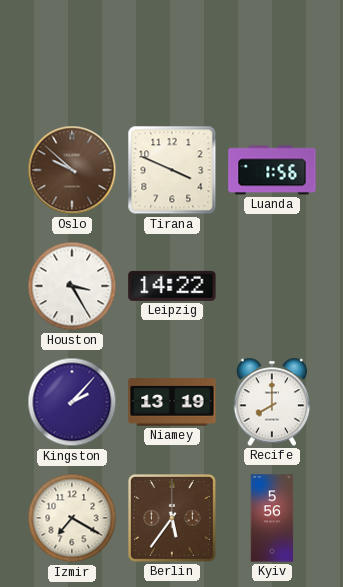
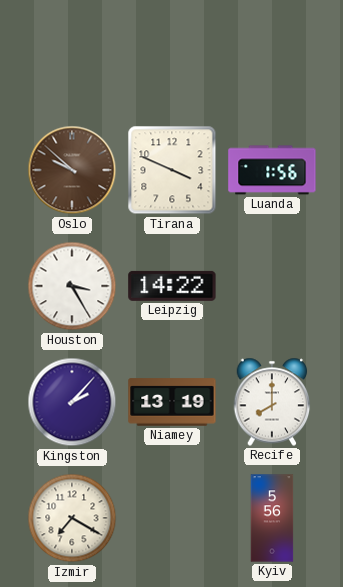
Berlin: 5:36 -> none
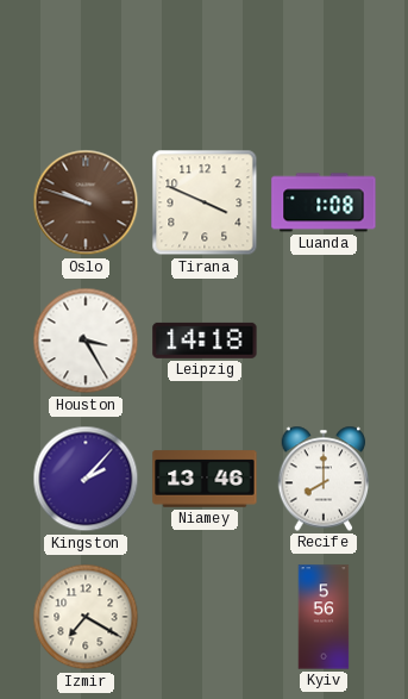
Oslo: 9:52 -> 9:48
Luanda: 1:56 -> 1:08
Leipzig: 14:22 -> 14:18
Niamey: 13:19 -> 13:46
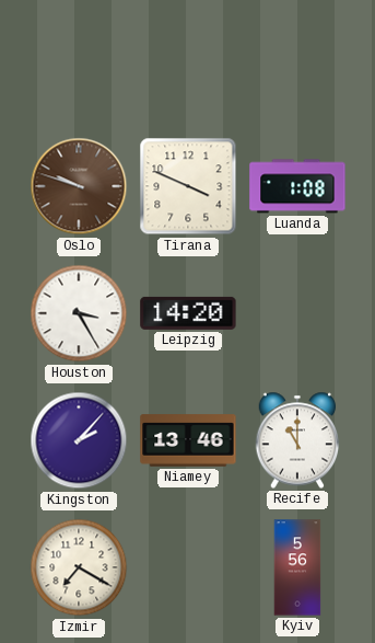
Leipzig: 14:18 -> 14:20
Recife: 8:00 -> 11:00
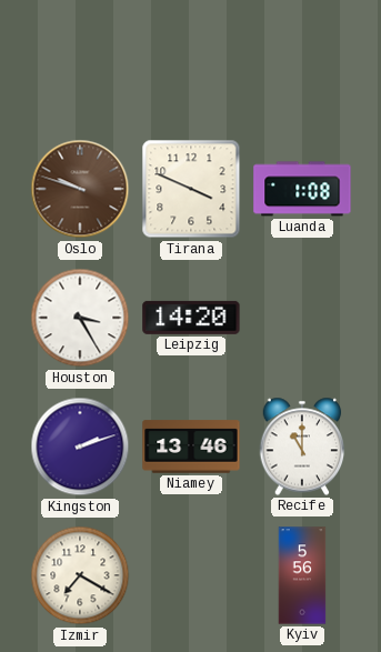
Kingston: 2:07 -> 2:12
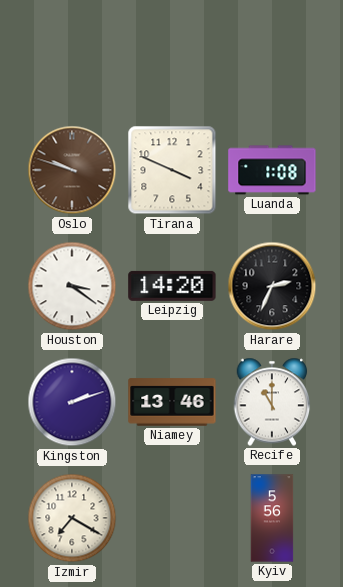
Houston: 3:25 -> 3:21
Harare: none -> 2:34
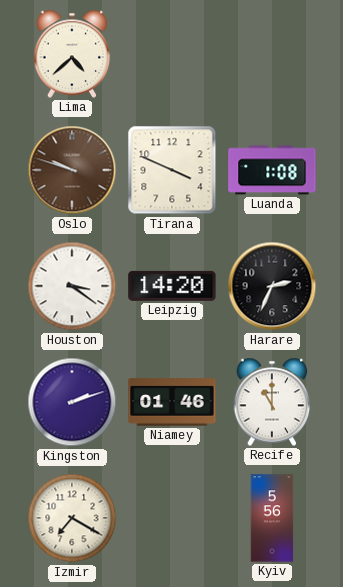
Lima: none -> 4:38
Niamey: 13:46 -> 01:46
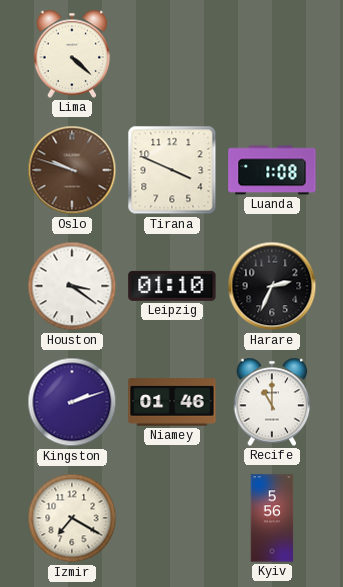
Lima: 4:38 -> 4:22
Leipzig: 14:20 -> 01:10
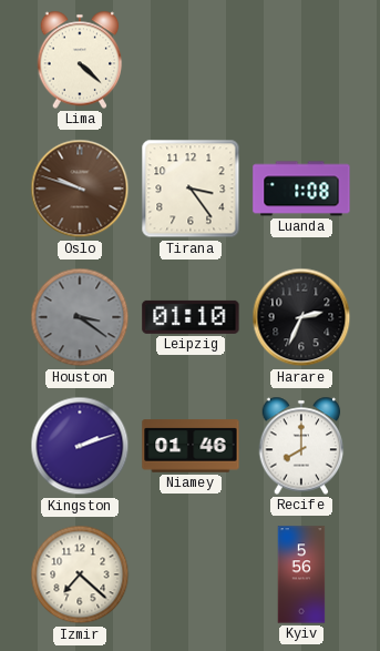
Tirana: 3:49 -> 3:24
Houston dial: white -> grey
Recife: 11:00 -> 8:00
Izmir: 7:20 -> 7:22
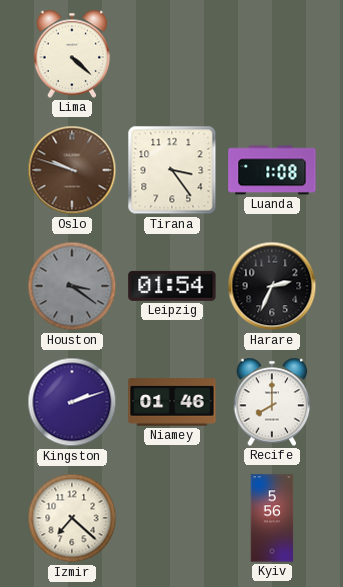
Leipzig: 01:10 -> 01:54
